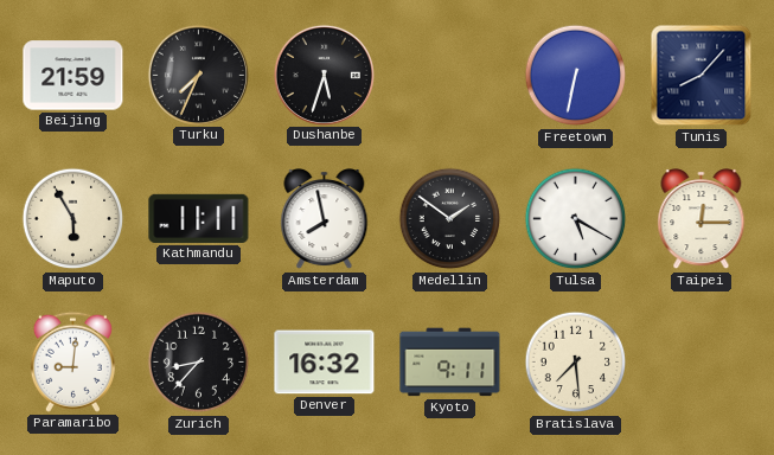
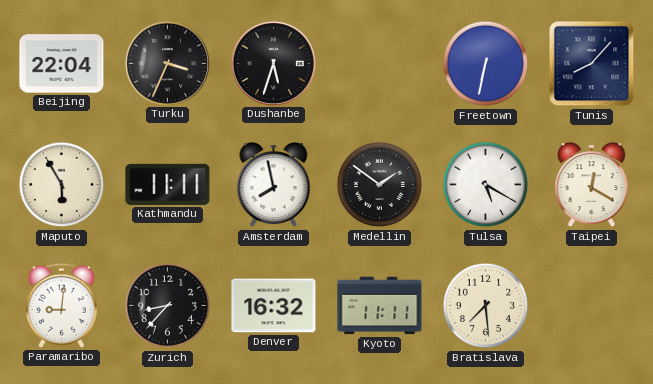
Beijing: 21:59 -> 22:04
Turku: 7:34 -> 3:34
Taipei: 12:15 -> 12:20
Kyoto: 9:11 -> 11:11
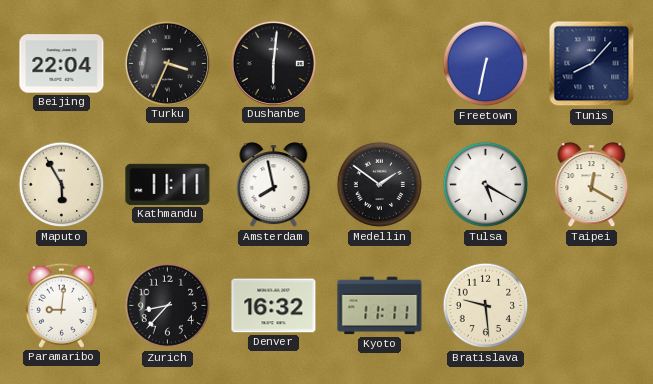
Dushanbe: 5:33 -> 6:01
Bratislava: 7:29 -> 9:29
